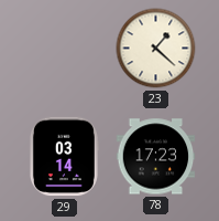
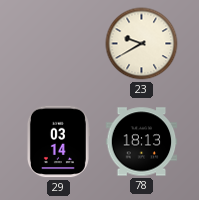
23: 1:22 -> 9:40
78: 17:23 -> 18:13
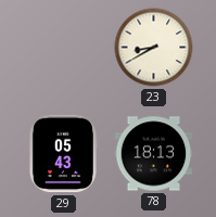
23: 9:40 -> 8:40
29: 03:14 -> 05:43
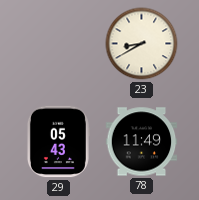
78: 18:13 -> 11:49
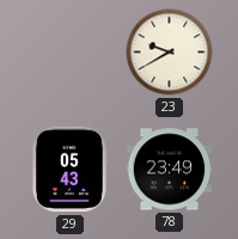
23: 8:40 -> 9:40
78: 11:49 -> 23:49
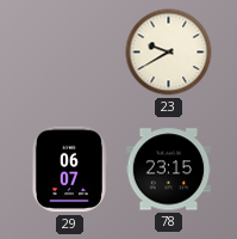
29: 05:43 -> 06:07
78: 23:49 -> 23:15
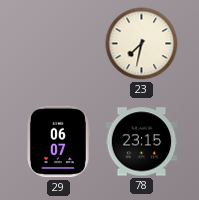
23: 9:40 -> 7:32
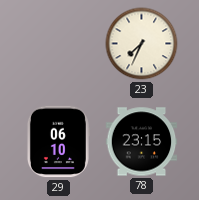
23: 7:32 -> 7:34
29: 06:07 -> 06:10
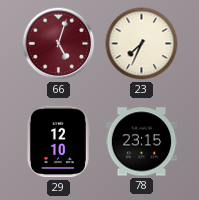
66: none -> 5:03
29: 06:10 -> 12:10
